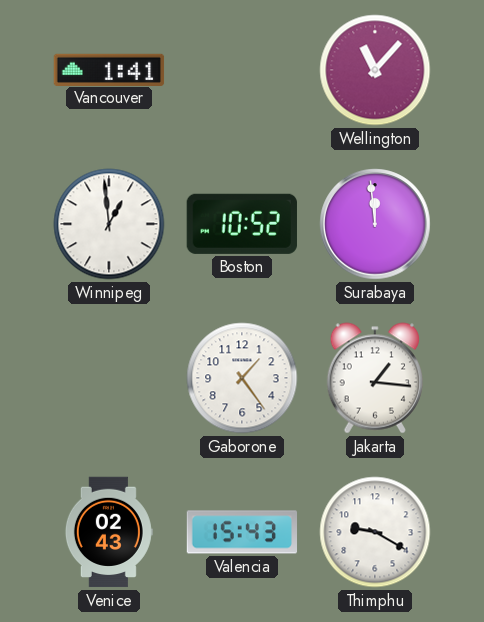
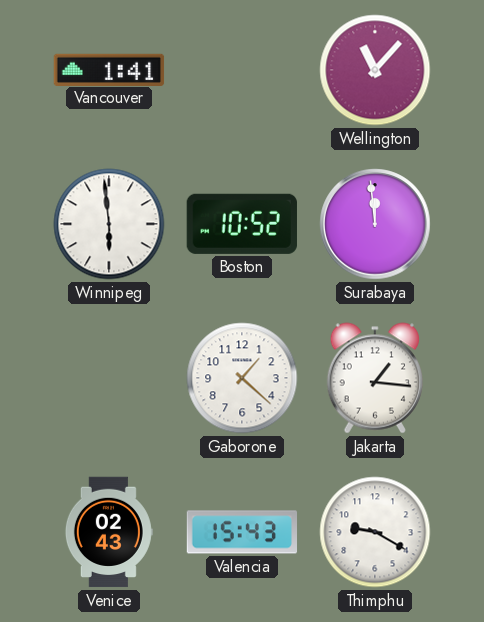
Winnipeg: 12:59 -> 5:59
Gaborone: 1:24 -> 1:22
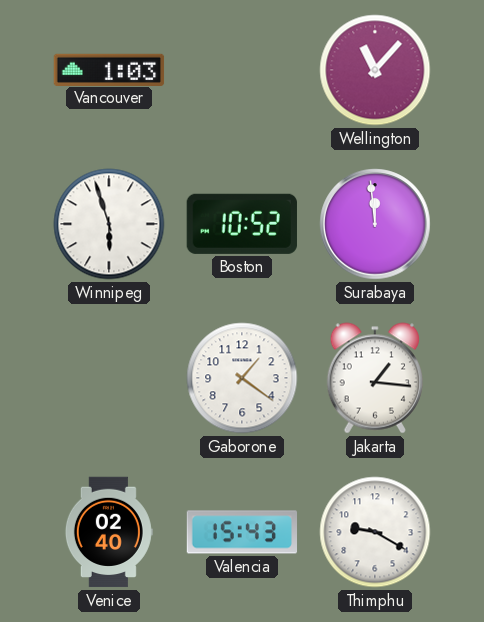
Vancouver: 1:41 -> 1:03
Winnipeg: 5:59 -> 5:57
Gaborone: 1:22 -> 1:21
Venice: 02:43 -> 02:40
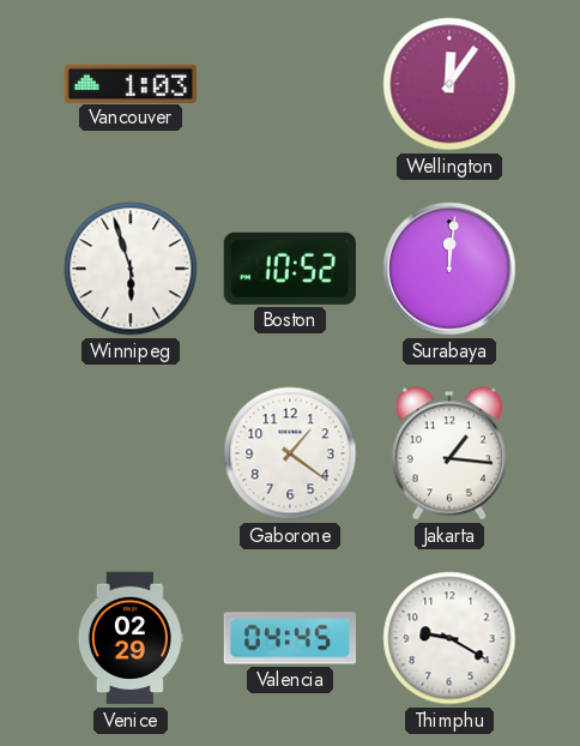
Wellington: 11:07 -> 12:06
Surabaya: 11:59 -> 12:01
Venice: 02:40 -> 02:29
Valencia: 15:43 -> 04:45
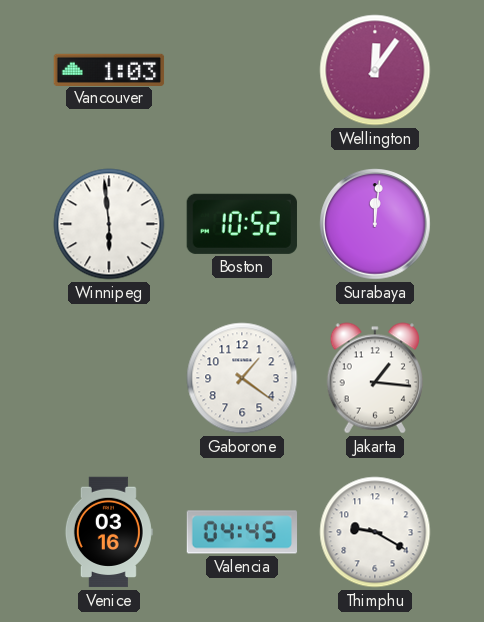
Winnipeg: 5:57 -> 5:59
Venice: 02:29 -> 03:16
